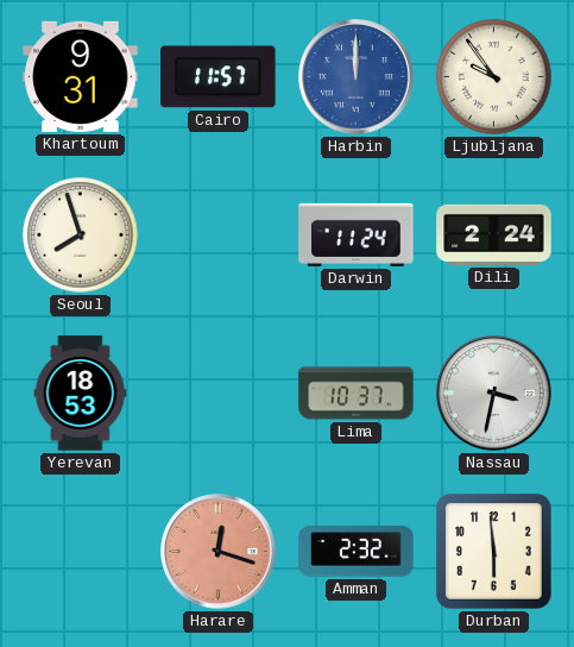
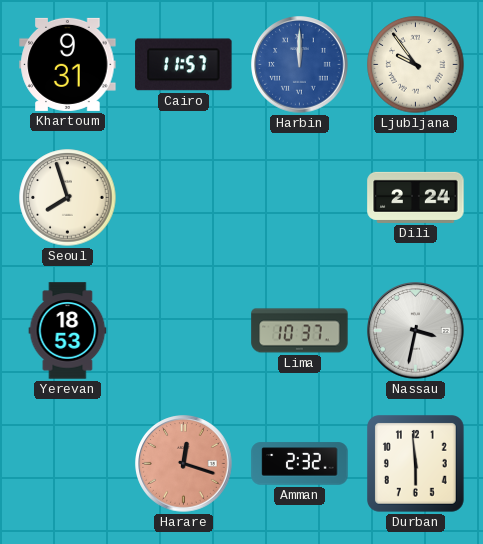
Darwin: 11:24 -> none
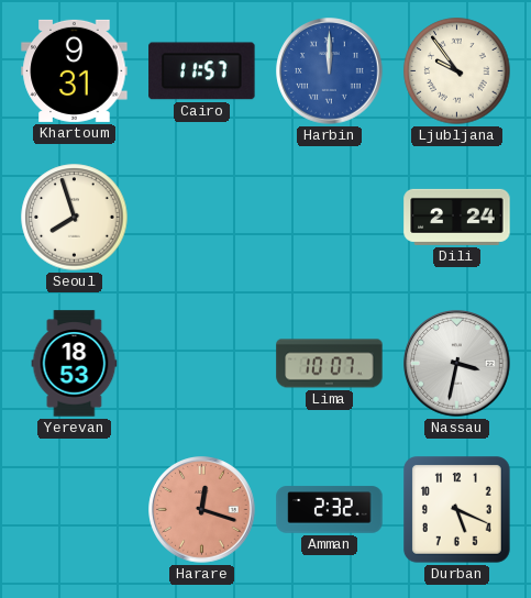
Lima: 10:37 -> 10:07
Durban: 5:59 -> 5:19
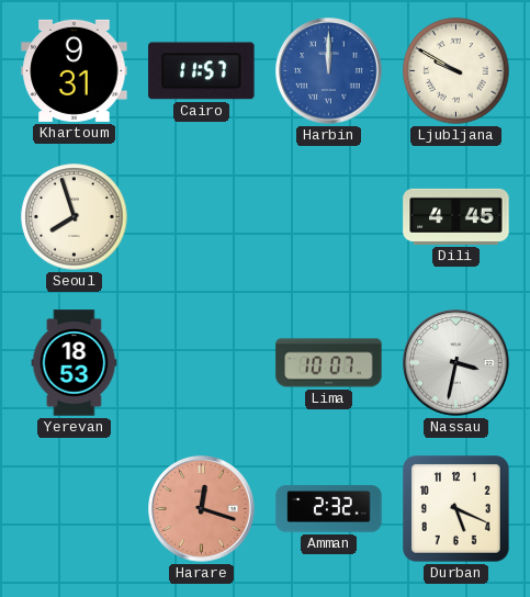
Ljubljana: 9:54 -> 9:50
Dili: 2:24 -> 4:45
